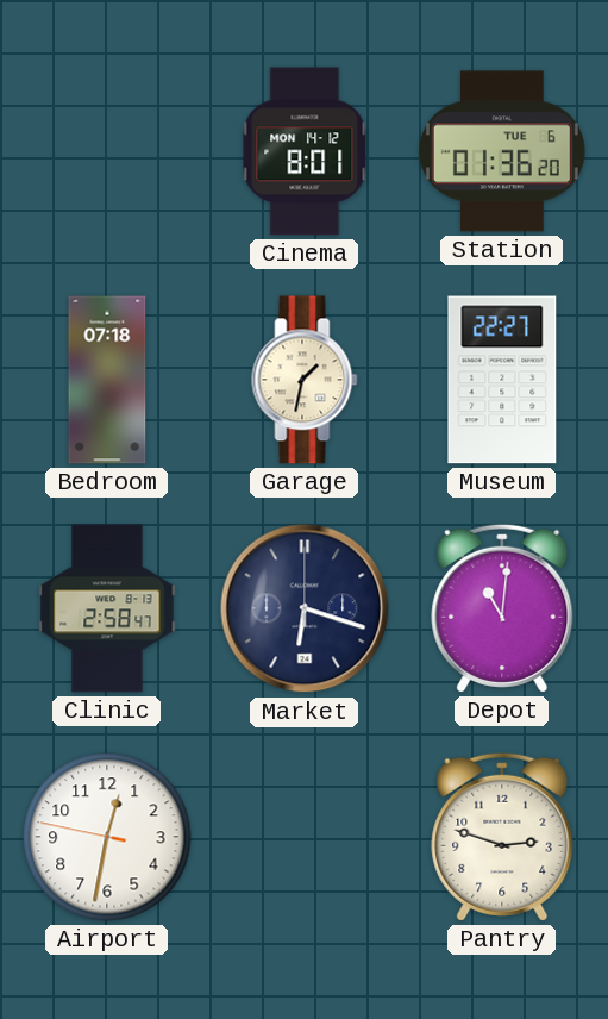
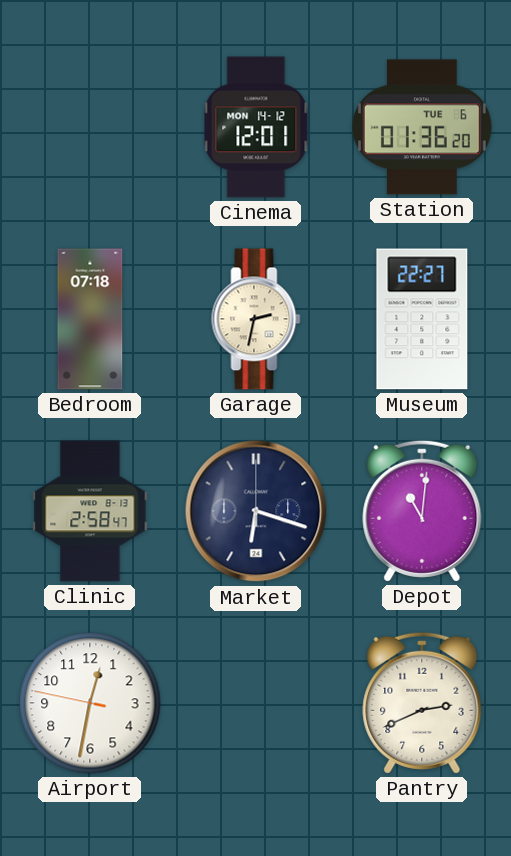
Cinema: 8:01 -> 12:01
Garage: 1:32 -> 2:32
Pantry: 2:48 -> 2:41
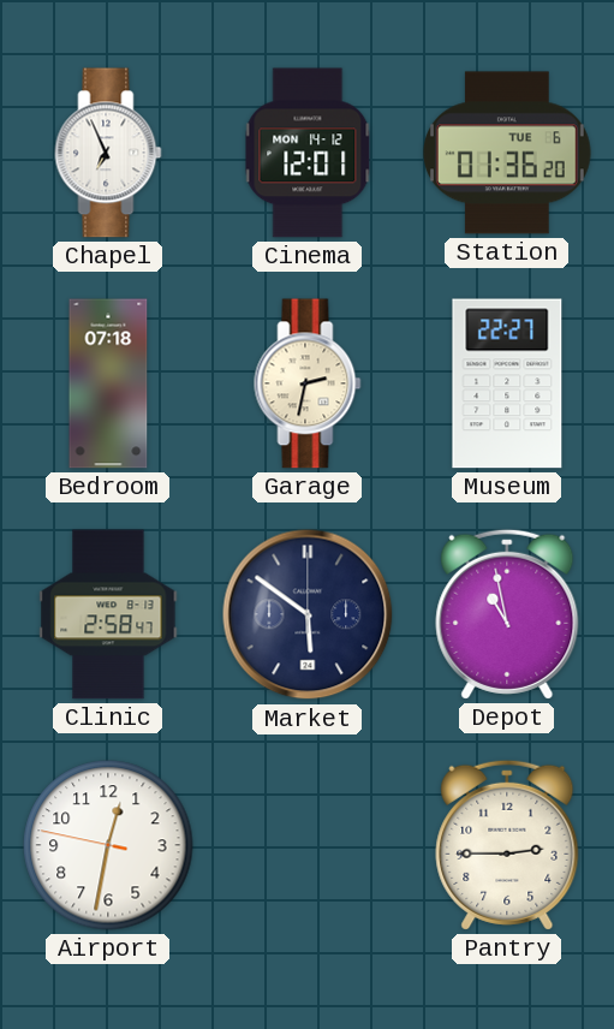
Chapel: none -> 6:56
Market: 6:18 -> 5:51
Depot: 11:01 -> 10:58
Pantry: 2:41 -> 2:45
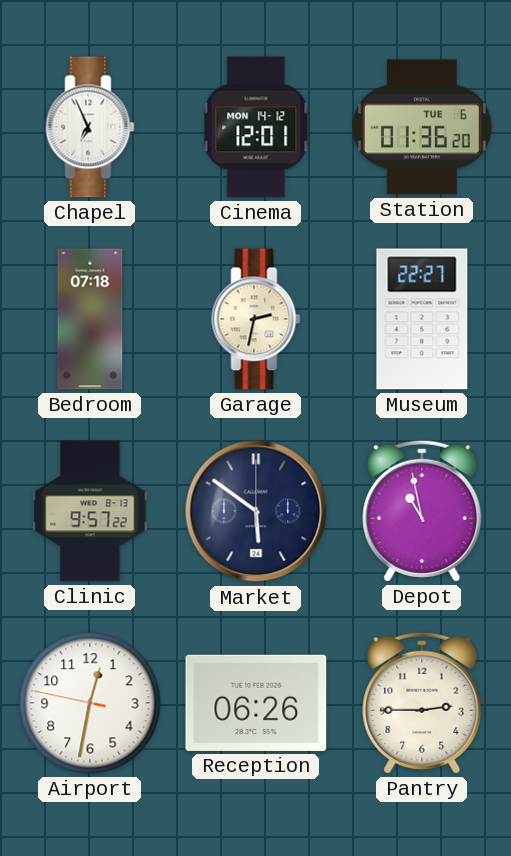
Clinic: 2:58 -> 9:57
Reception: none -> 06:26
